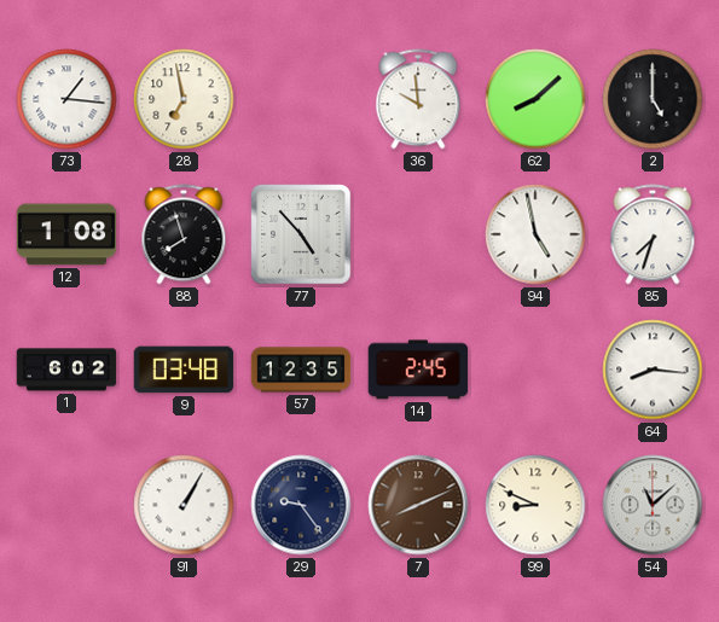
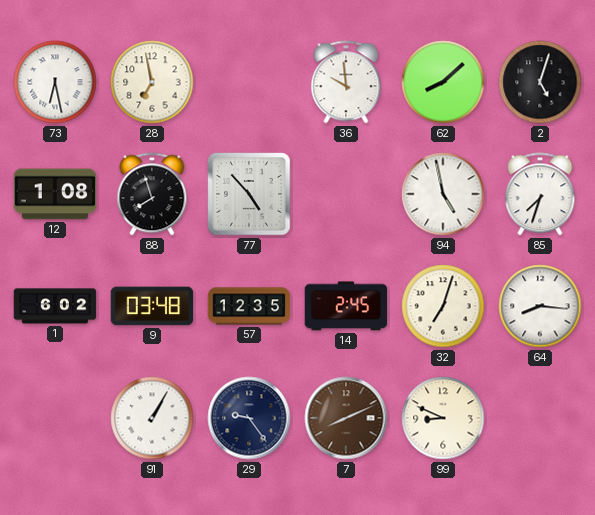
73: 1:16 -> 6:28
2: 5:00 -> 5:03
32: none -> 7:03
54: 11:08 -> none
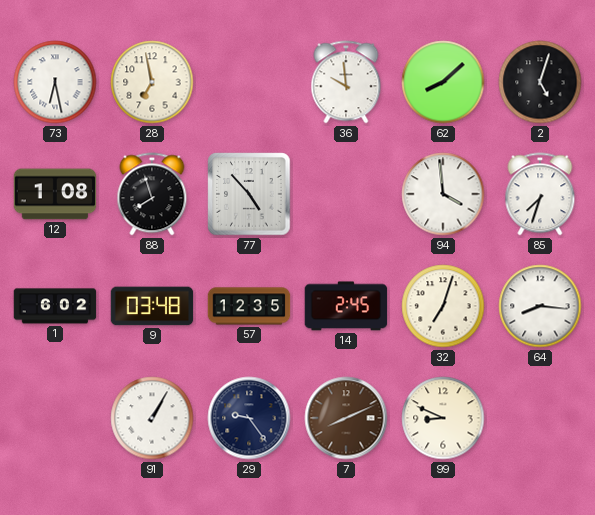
94: 4:58 -> 3:59
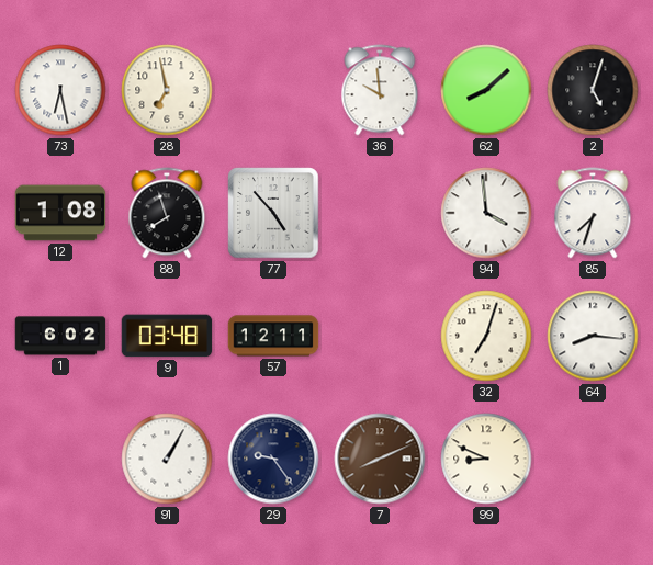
57: 12:35 -> 12:11
14: 2:45 -> none
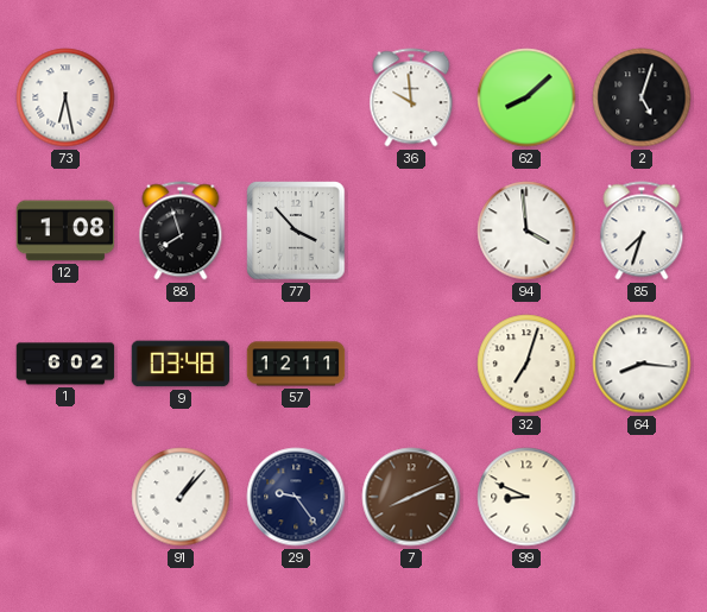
28: 6:58 -> none
77: 4:53 -> 3:53
91: 1:05 -> 1:07
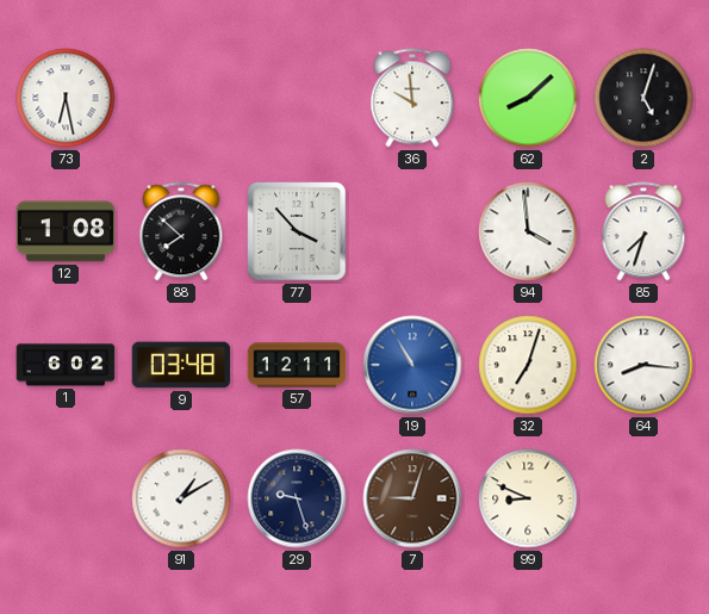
88: 7:57 -> 7:52
19: none -> 10:55
91: 1:07 -> 1:10
29: 9:24 -> 9:27
7: 8:11 -> 9:03
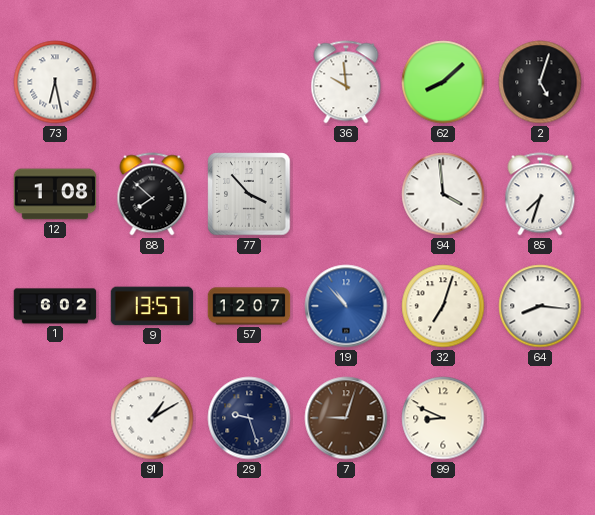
9: 03:48 -> 13:57
57: 12:11 -> 12:07
19: 10:55 -> 10:53
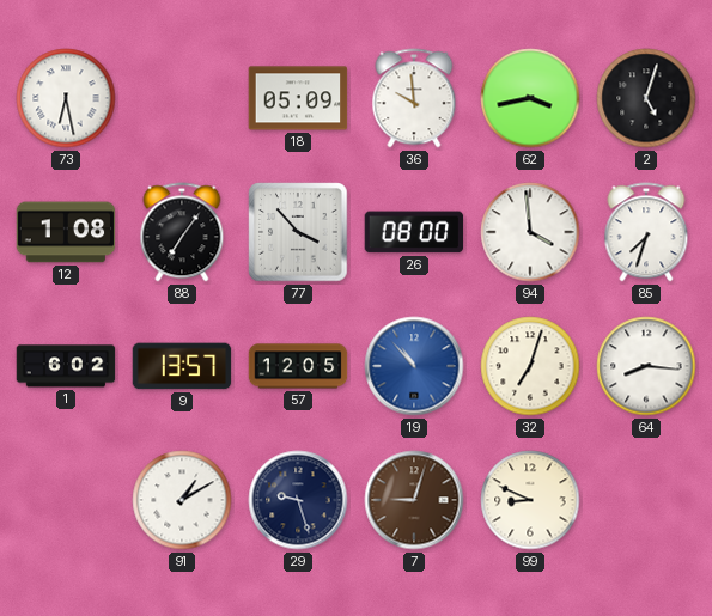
18: none -> 05:09
62: 8:08 -> 3:43
88: 7:52 -> 7:06
26: none -> 08:00
57: 12:07 -> 12:05
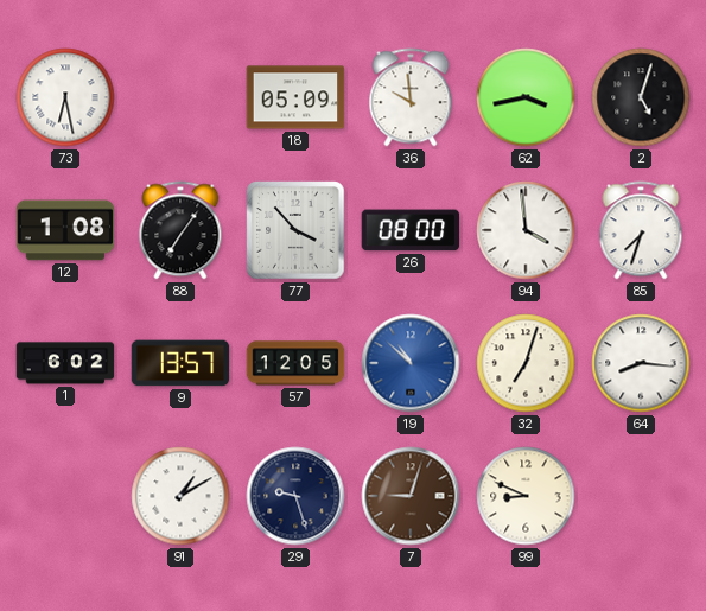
19: 10:53 -> 10:52
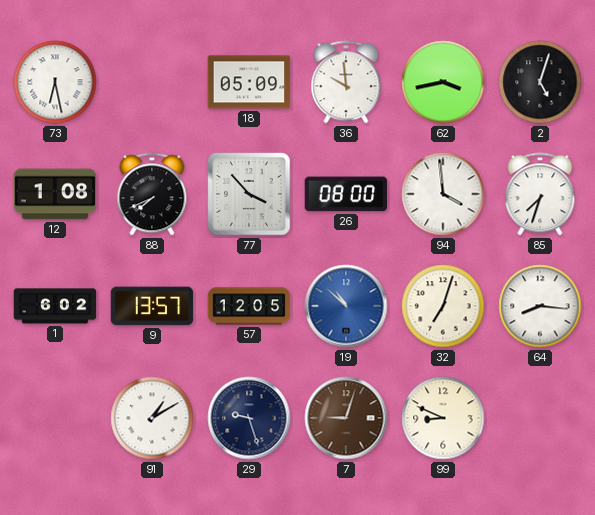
88: 7:06 -> 7:41
